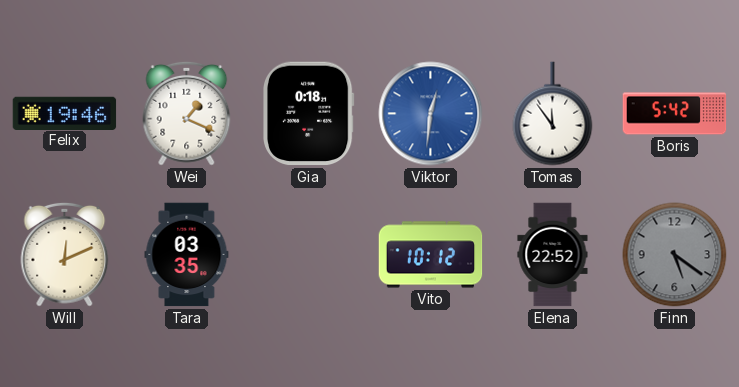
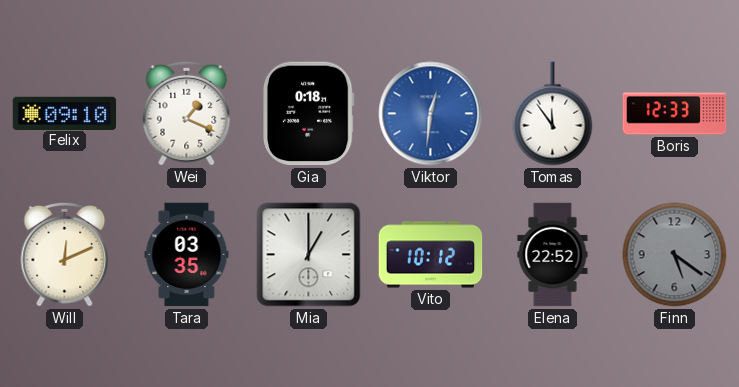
Felix: 19:46 -> 09:10
Boris: 5:42 -> 12:33
Mia: none -> 1:00
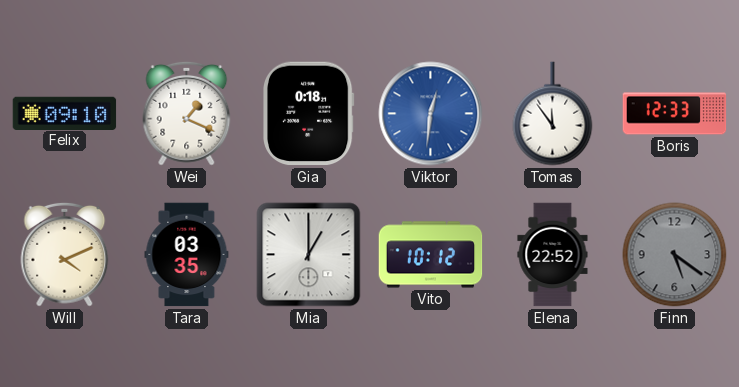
Will: 12:11 -> 4:11
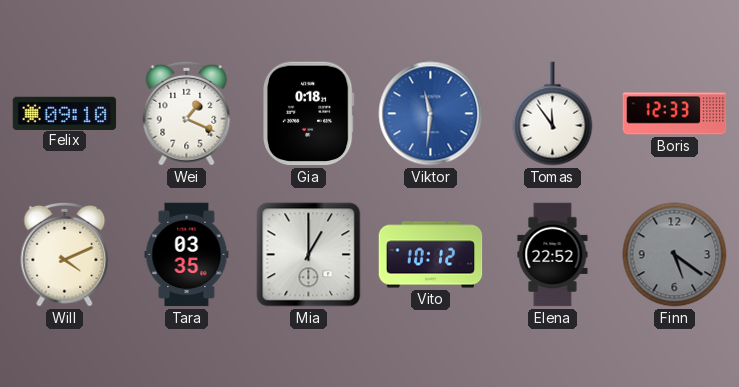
Viktor: 12:31 -> 11:31
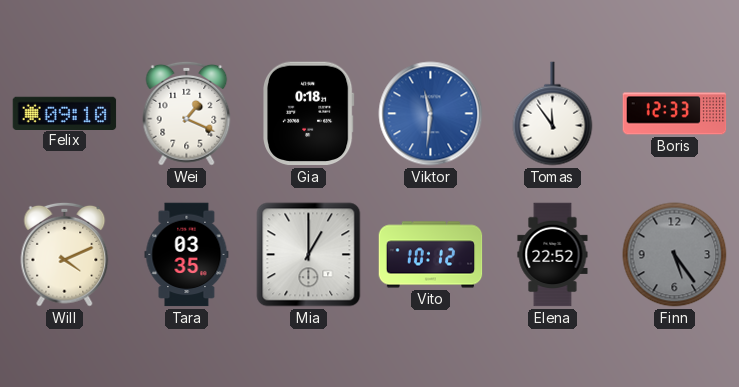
Finn: 5:21 -> 5:24
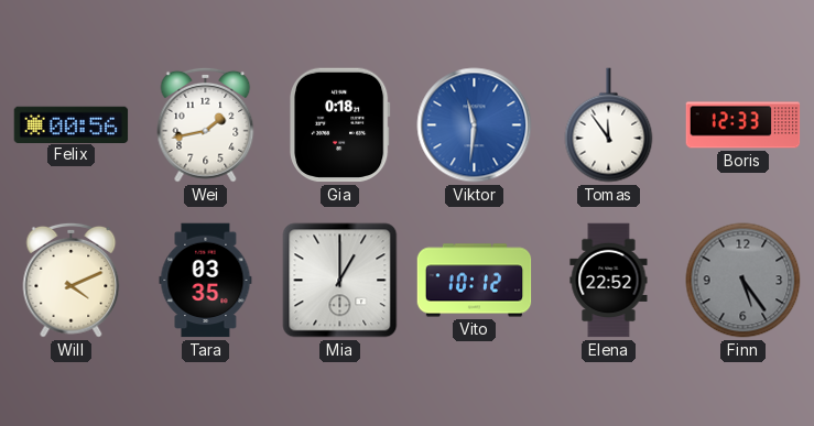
Felix: 09:10 -> 00:56
Wei: 1:19 -> 1:43
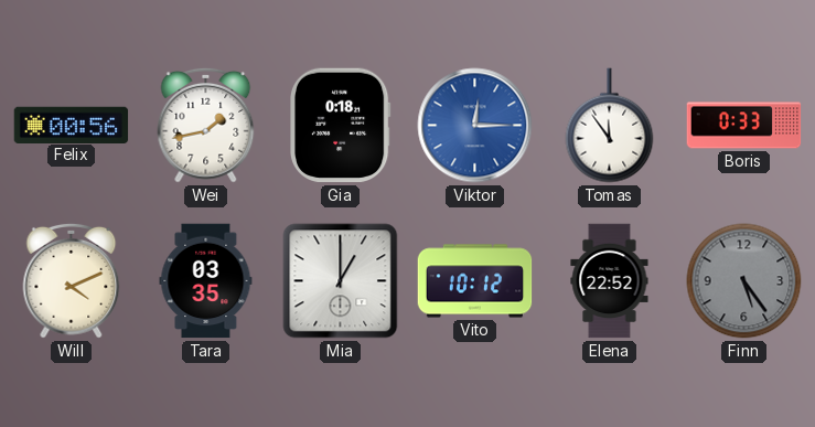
Viktor: 11:31 -> 12:15
Boris: 12:33 -> 0:33
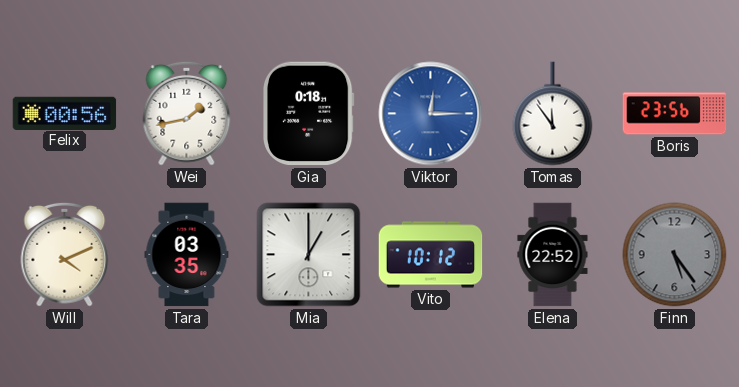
Boris: 0:33 -> 23:56
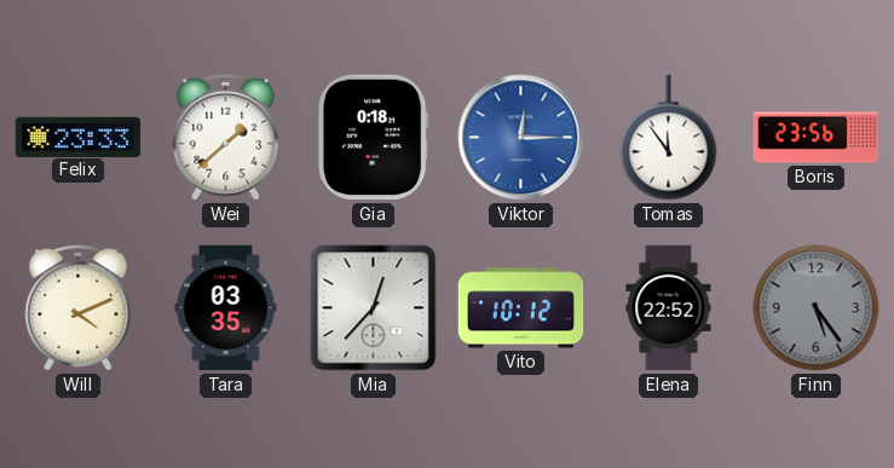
Felix: 00:56 -> 23:33
Wei: 1:43 -> 1:38
Mia: 1:00 -> 12:37
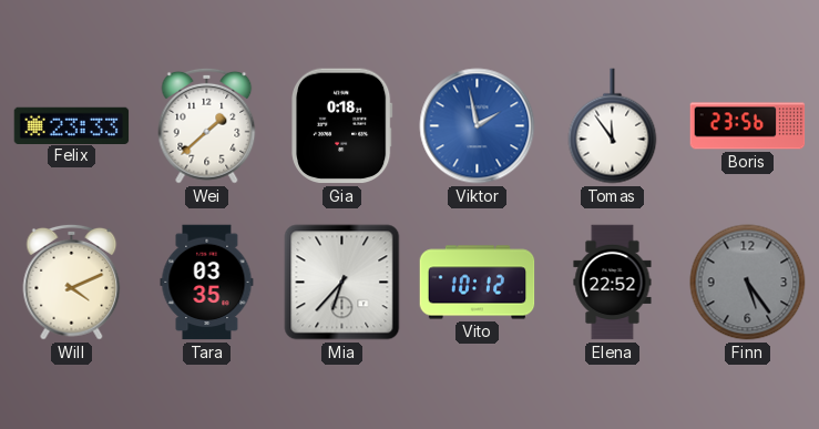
Viktor: 12:15 -> 1:58
Mia: 12:37 -> 6:37
